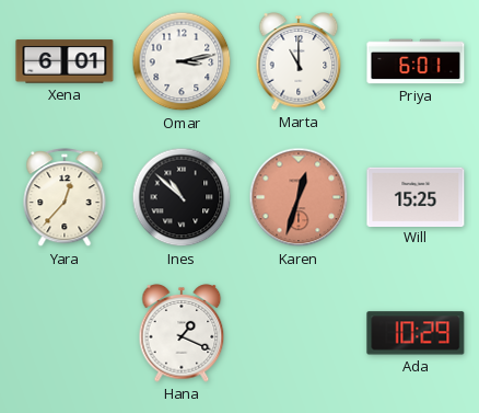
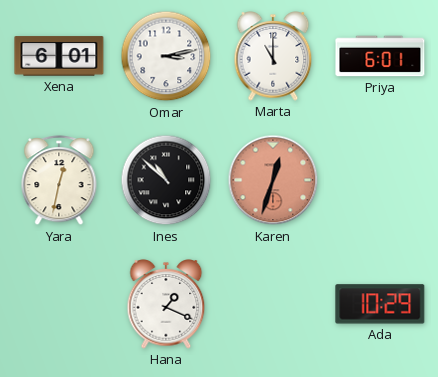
Yara: 12:37 -> 12:32
Will: 15:25 -> none
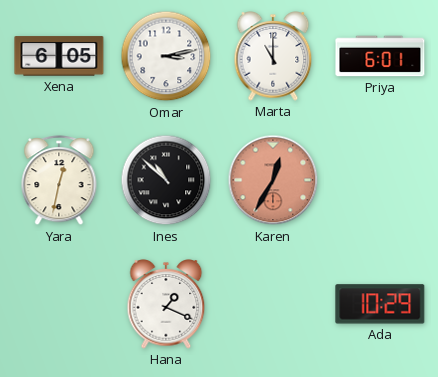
Xena: 6:01 -> 6:05
Karen: 12:33 -> 12:35
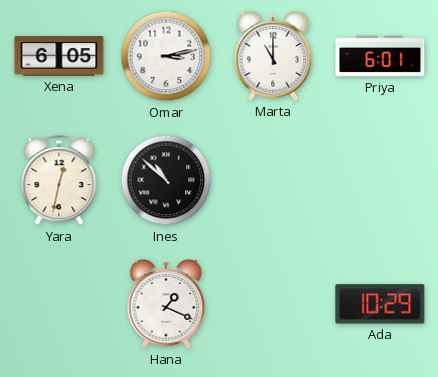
Karen: 12:35 -> none
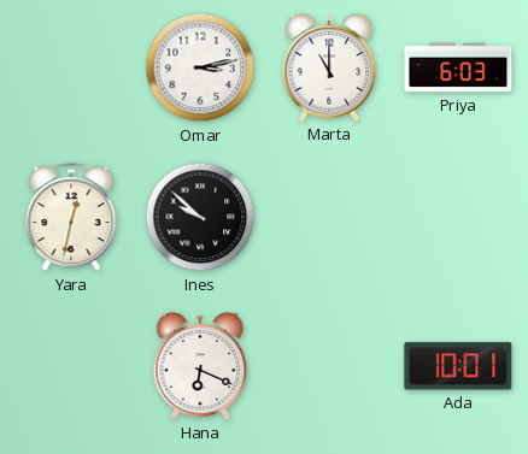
Xena: 6:05 -> none
Priya: 6:01 -> 6:03
Ines: 10:52 -> 9:52
Hana: 1:19 -> 6:19
Ada: 10:29 -> 10:01
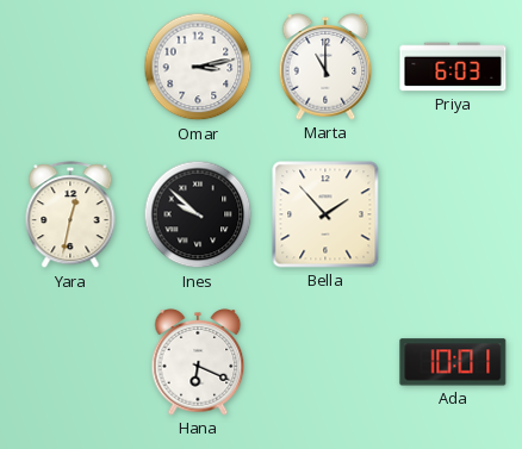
Bella: none -> 1:53
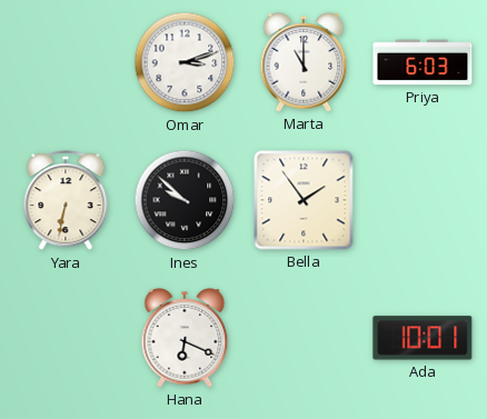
Omar: 3:13 -> 3:12
Yara: 12:32 -> 6:32
Bella: 1:53 -> 1:54
